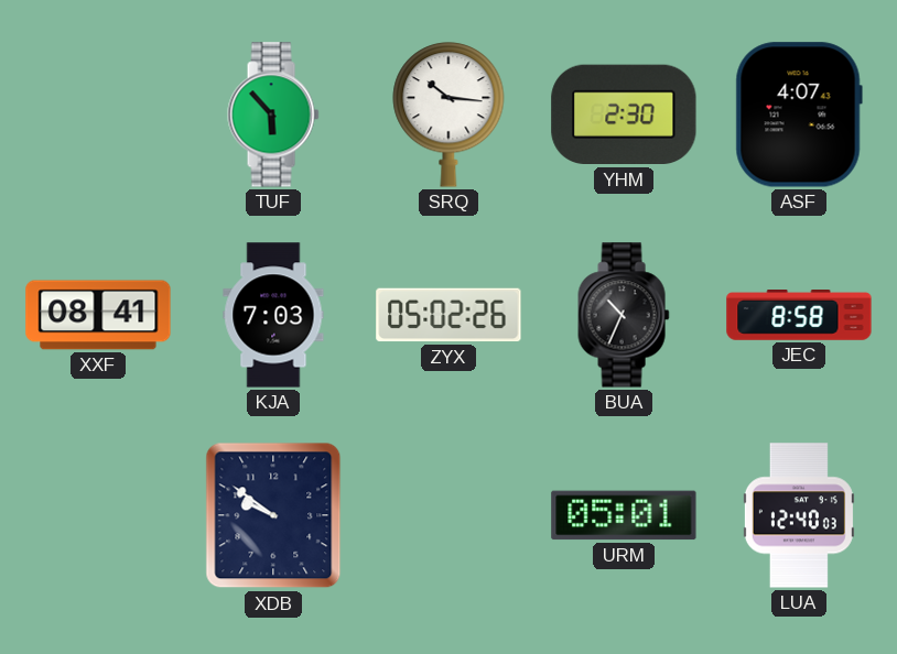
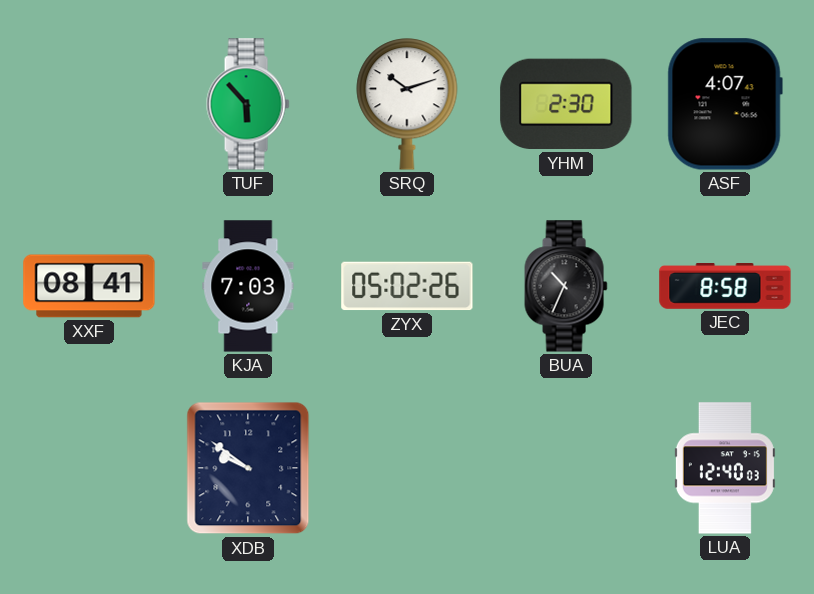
SRQ: 10:16 -> 10:12
URM: 05:01 -> none
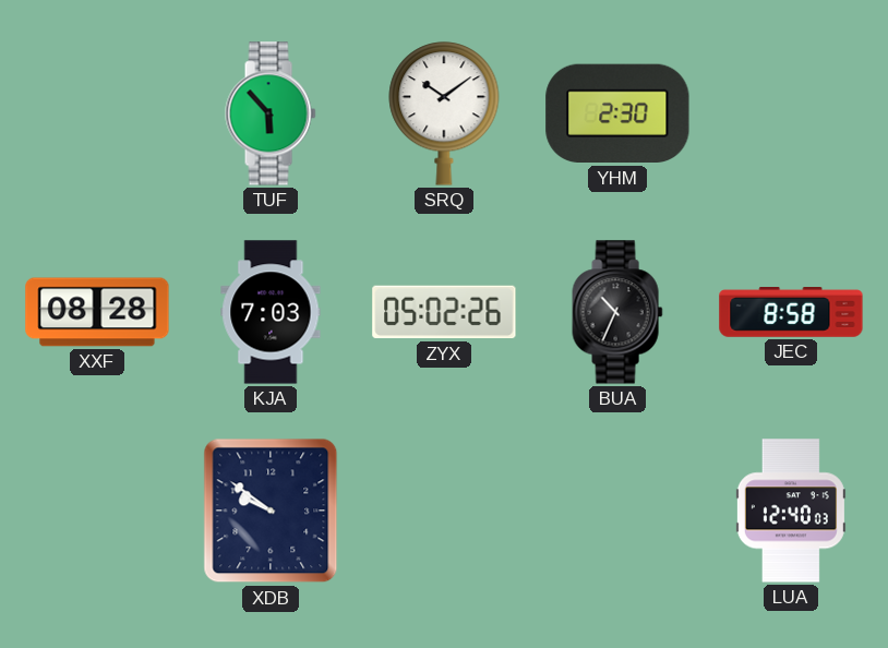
SRQ: 10:12 -> 10:09
ASF: 4:07 -> none
XXF: 08:41 -> 08:28
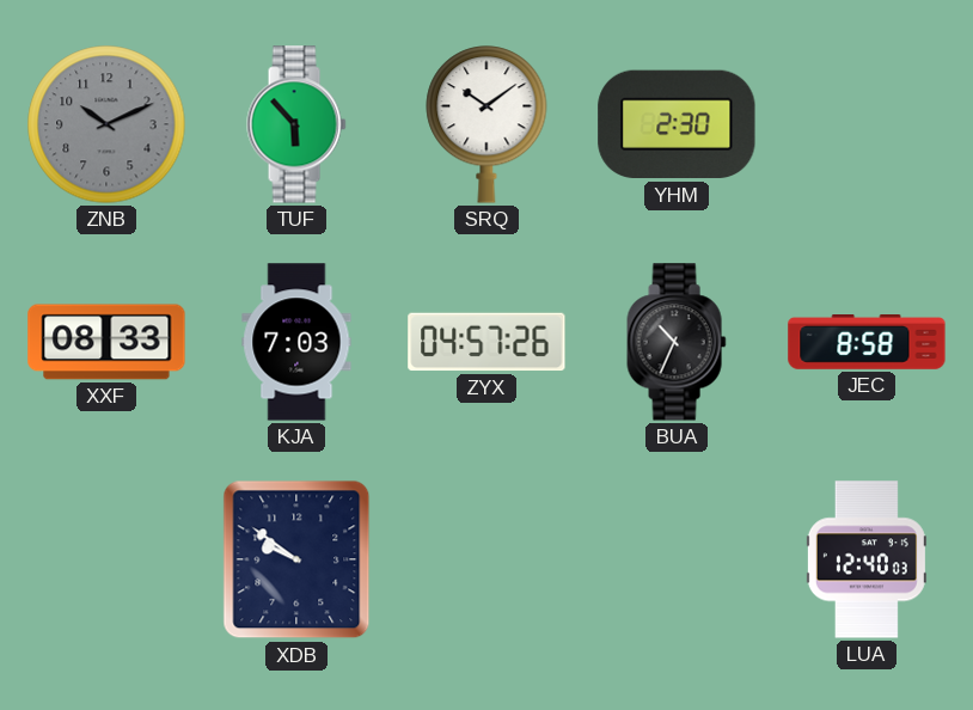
ZNB: none -> 10:11
XXF: 08:28 -> 08:33
ZYX: 05:02 -> 04:57
